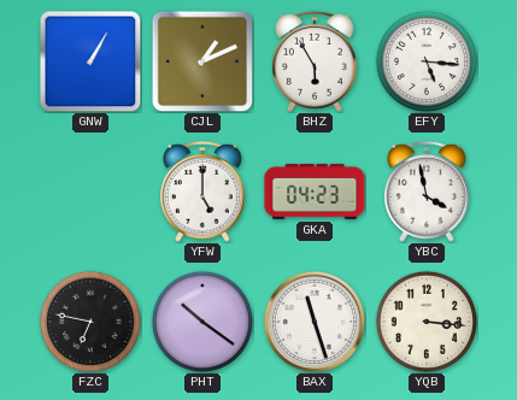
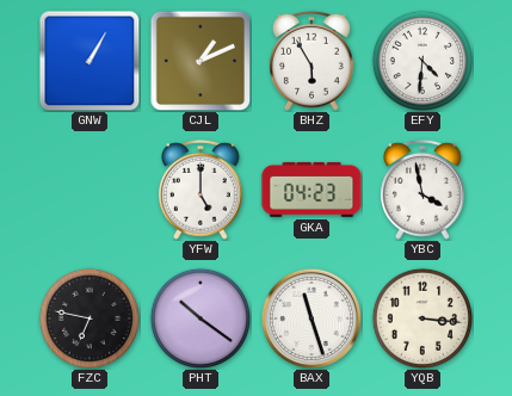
EFY: 5:16 -> 4:31
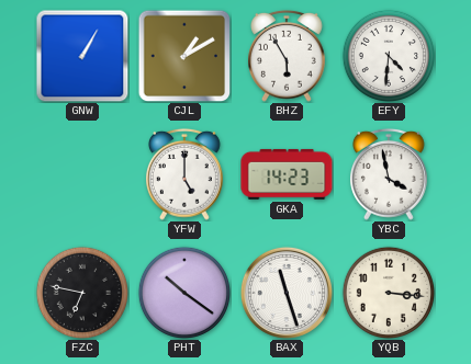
CJL: 1:11 -> 1:10
GKA: 04:23 -> 14:23
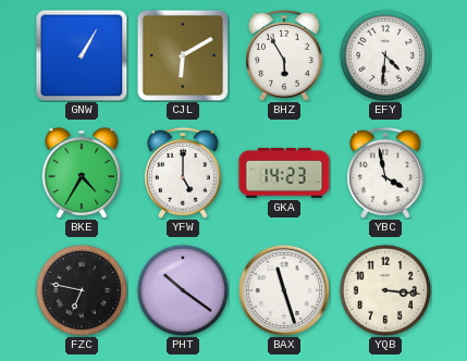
CJL: 1:10 -> 6:10
BKE: none -> 4:35
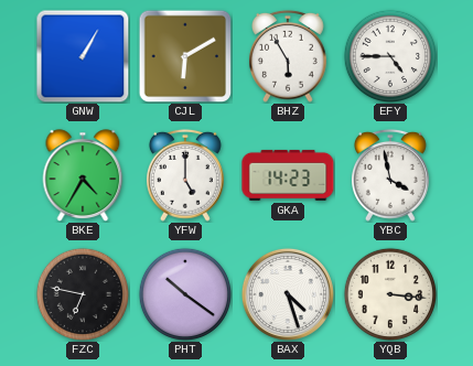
EFY: 4:31 -> 4:45
BAX: 11:27 -> 4:27
